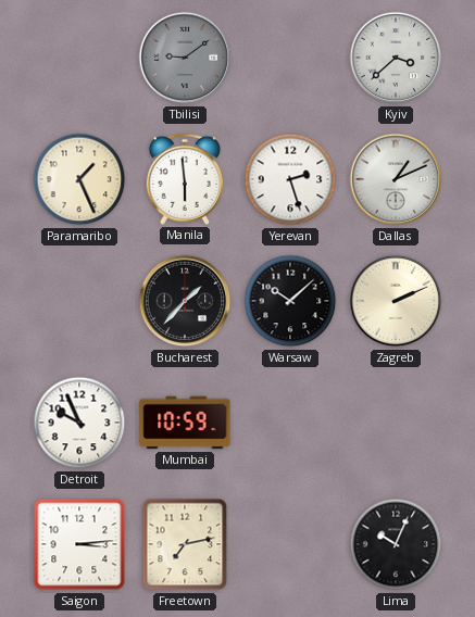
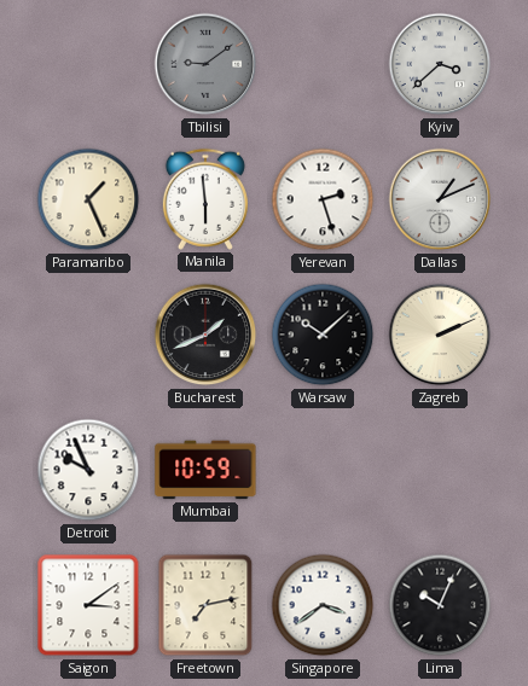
Bucharest: 1:37 -> 1:41
Saigon: 3:14 -> 3:09
Singapore: none -> 3:39
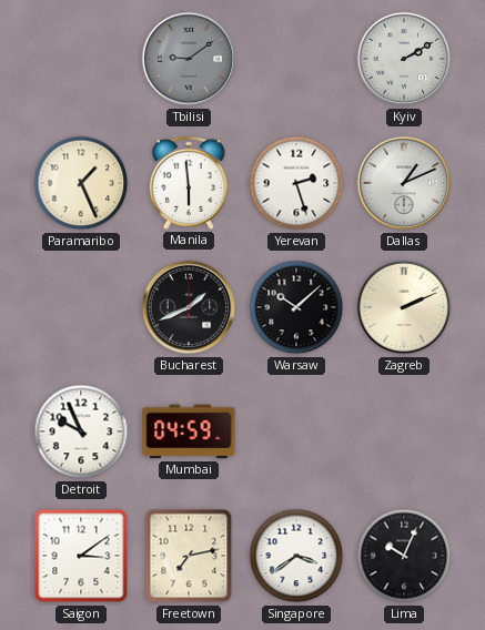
Kyiv: 3:38 -> 2:10
Mumbai: 10:59 -> 04:59
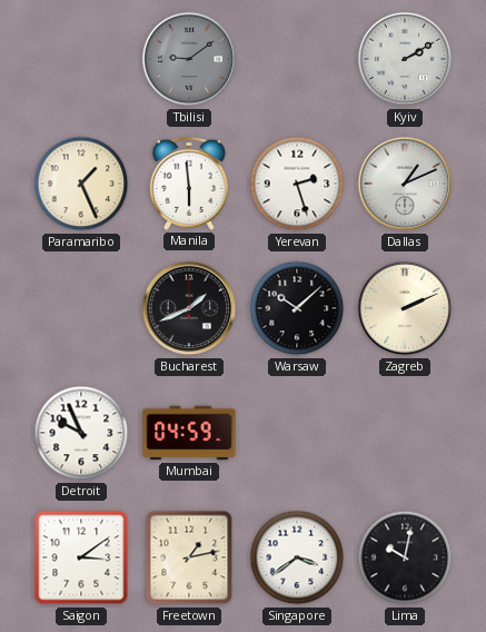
Freetown: 7:13 -> 1:13
Lima: 10:04 -> 10:02
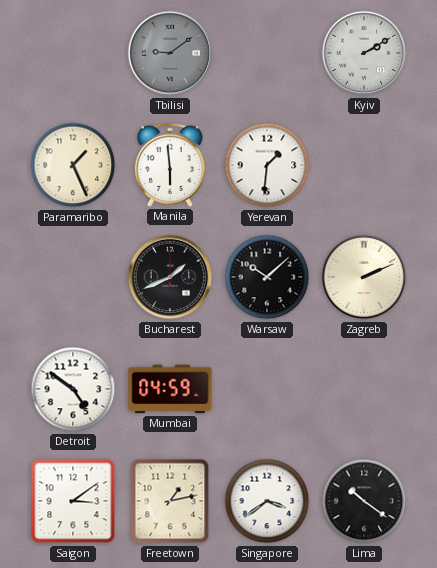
Yerevan: 2:27 -> 1:31
Dallas: 1:11 -> none
Detroit: 9:56 -> 4:51
Lima: 10:02 -> 10:21
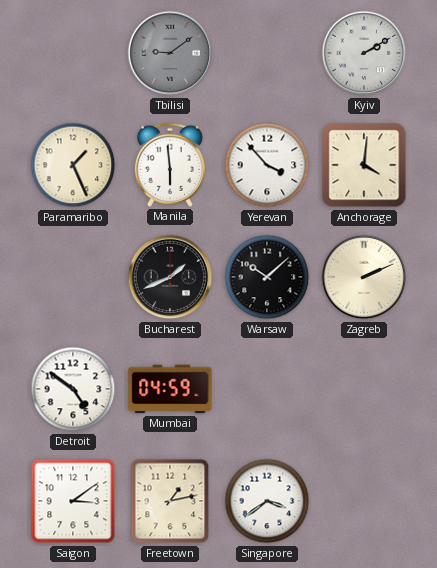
Yerevan: 1:31 -> 3:53
Anchorage: none -> 4:01
Lima: 10:21 -> none
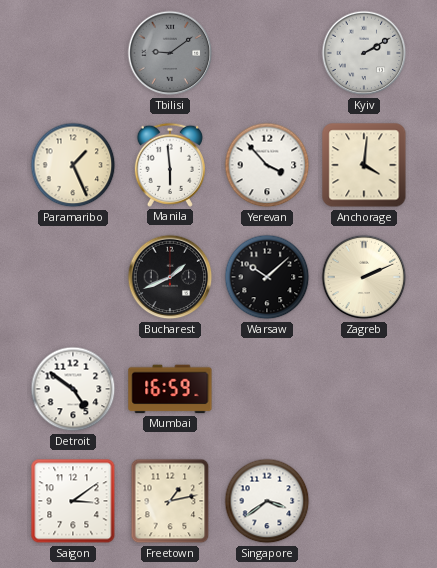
Mumbai: 04:59 -> 16:59
